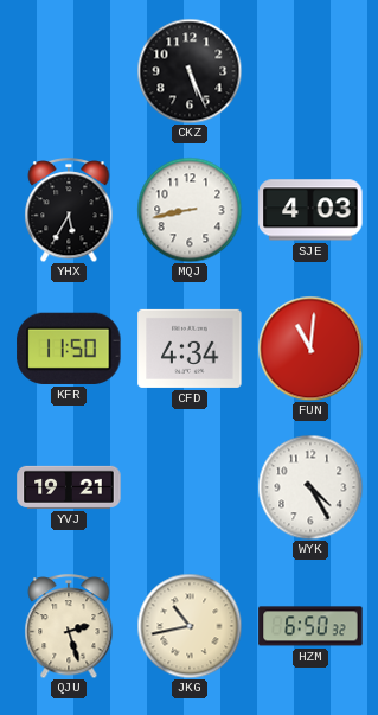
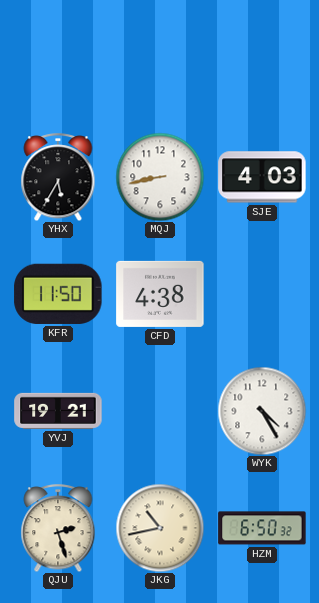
CKZ: 5:26 -> none
CFD: 4:34 -> 4:38
FUN: 11:01 -> none
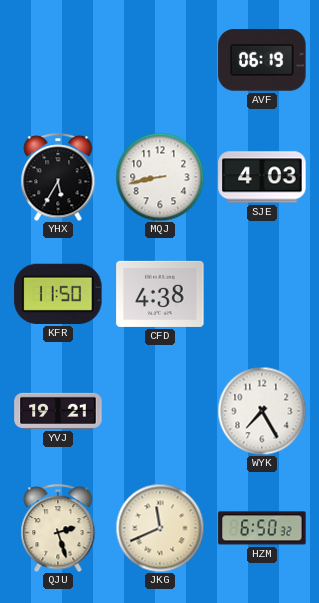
AVF: none -> 06:19
WYK: 4:25 -> 7:25
JKG: 10:43 -> 11:41
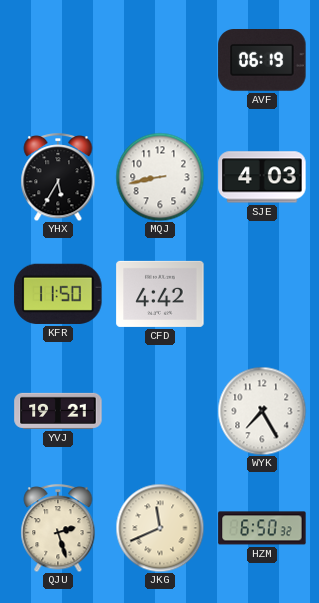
CFD: 4:38 -> 4:42
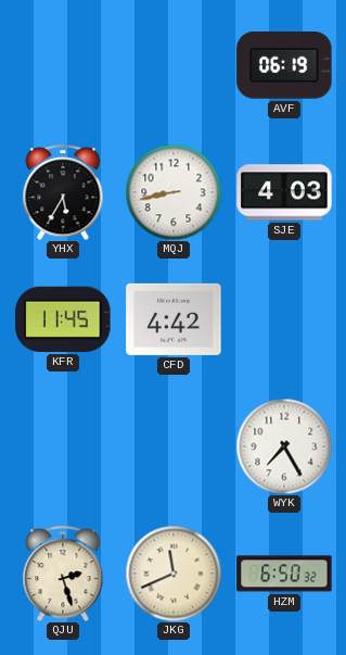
KFR: 11:50 -> 11:45
YVJ: 19:21 -> none
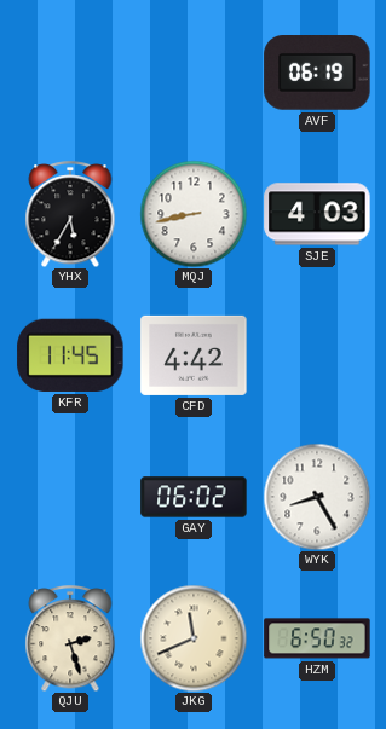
GAY: none -> 06:02
WYK: 7:25 -> 8:25
